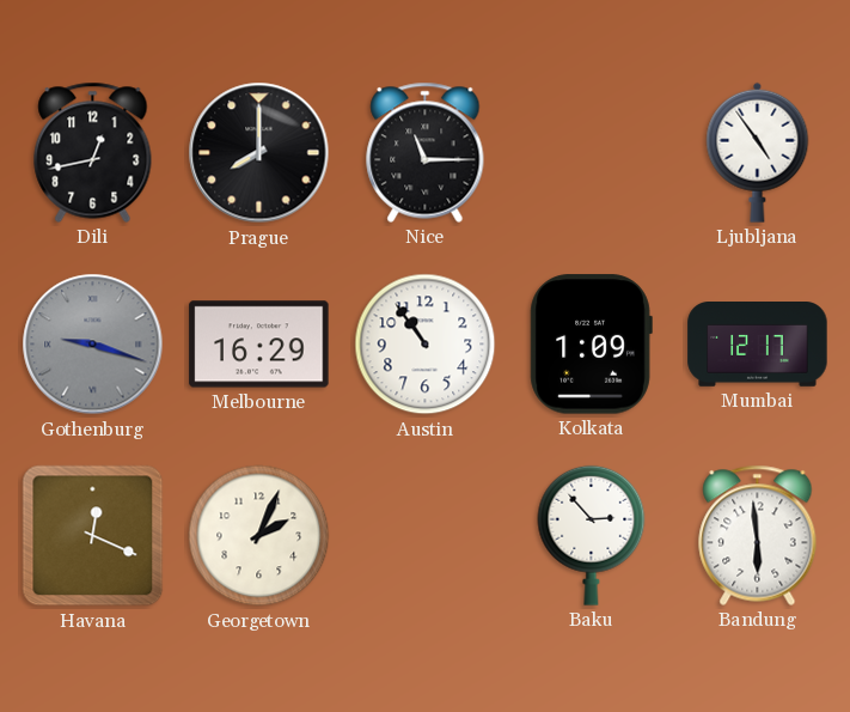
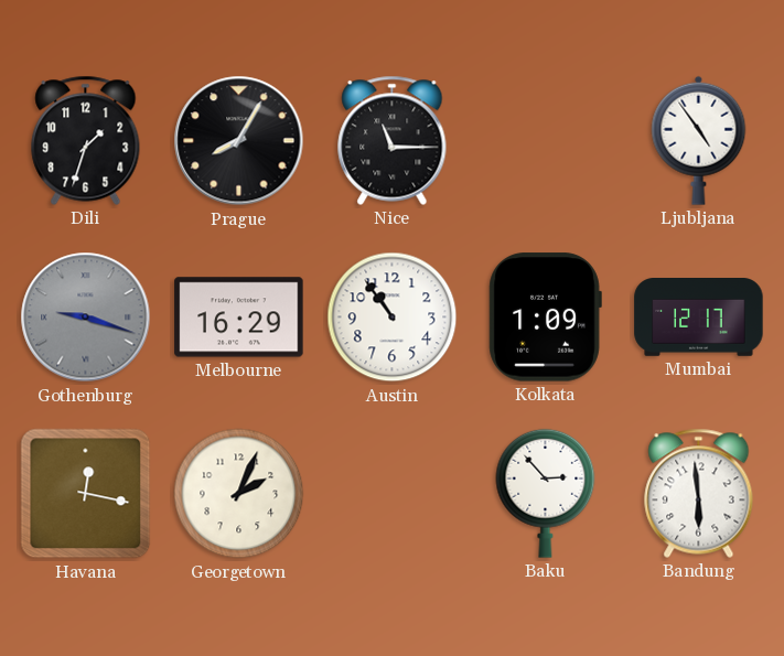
Dili: 12:43 -> 1:33
Prague: 8:00 -> 8:05
Havana: 12:19 -> 12:17
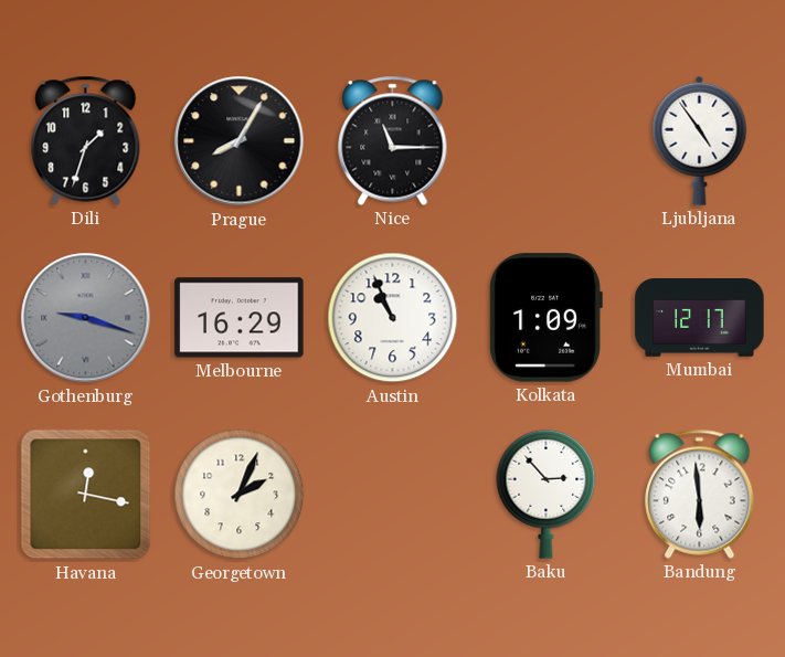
Austin: 10:54 -> 10:56
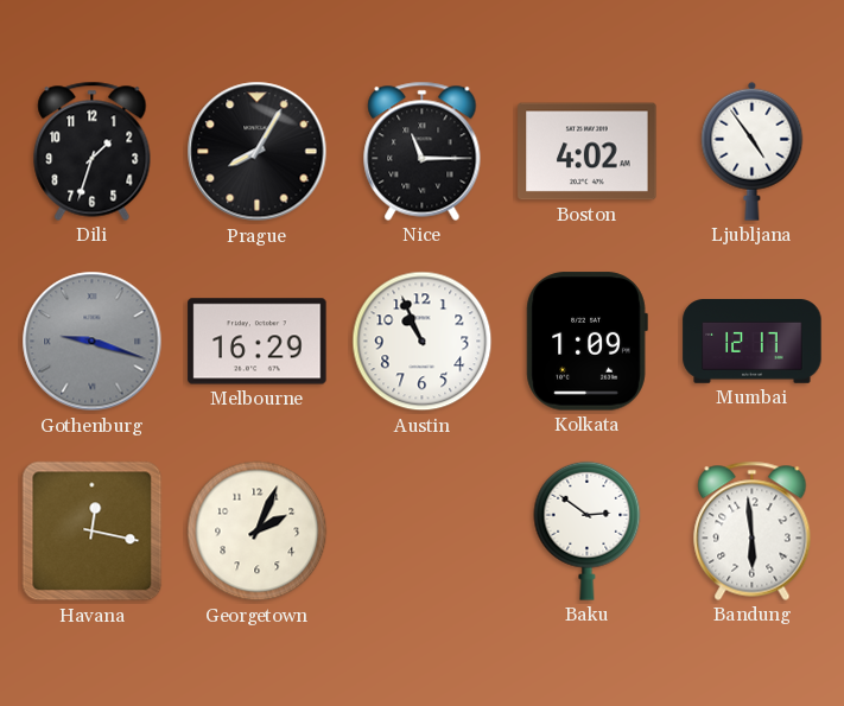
Boston: none -> 4:02
Baku: 2:53 -> 2:51
